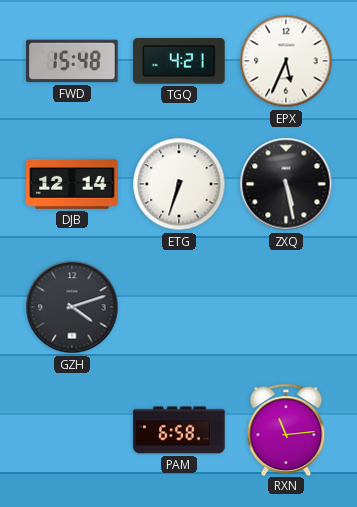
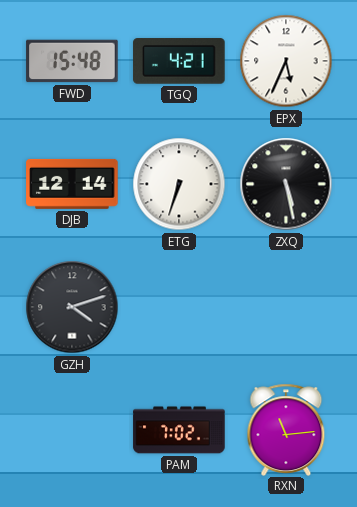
PAM: 6:58 -> 7:02
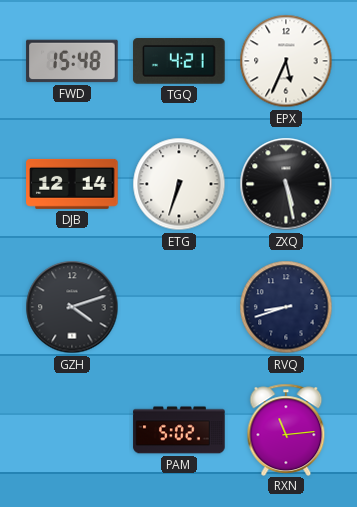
RVQ: none -> 8:42
PAM: 7:02 -> 5:02
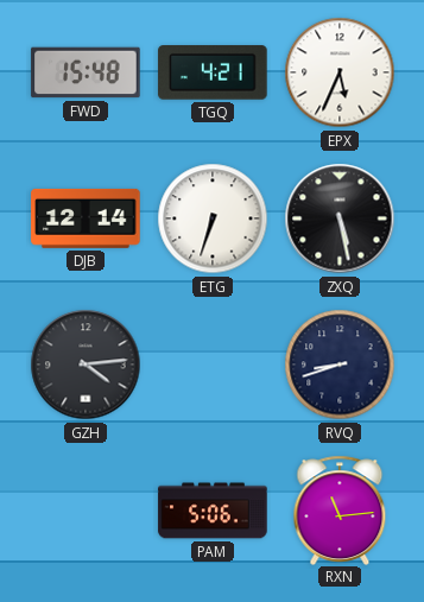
GZH: 4:12 -> 4:14
PAM: 5:02 -> 5:06
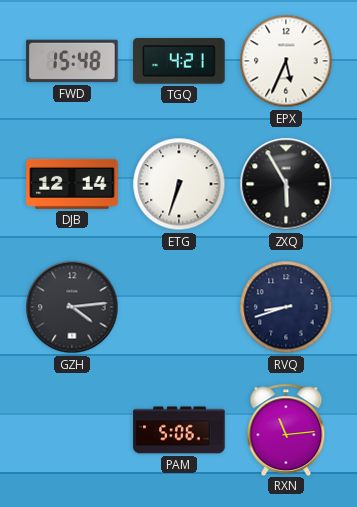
ZXQ: 5:28 -> 5:55
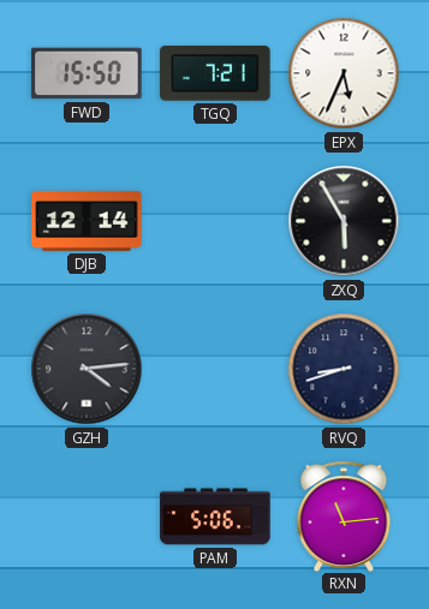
FWD: 15:48 -> 15:50
TGQ: 4:21 -> 7:21
ETG: 6:33 -> none
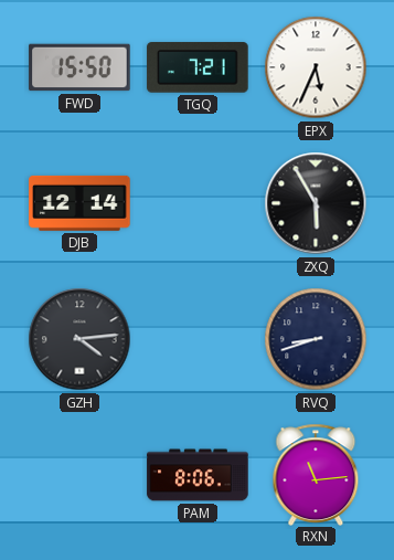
PAM: 5:06 -> 8:06
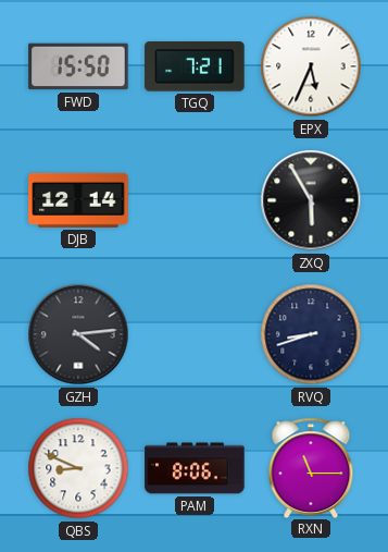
QBS: none -> 8:49
RXN: 11:14 -> 11:15
